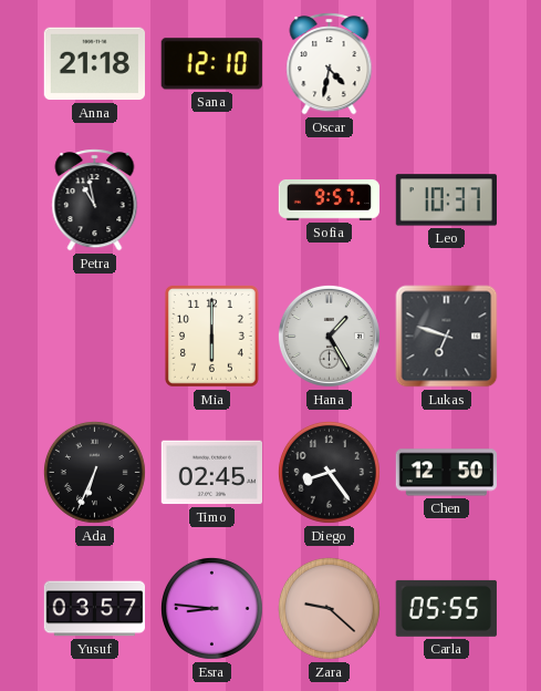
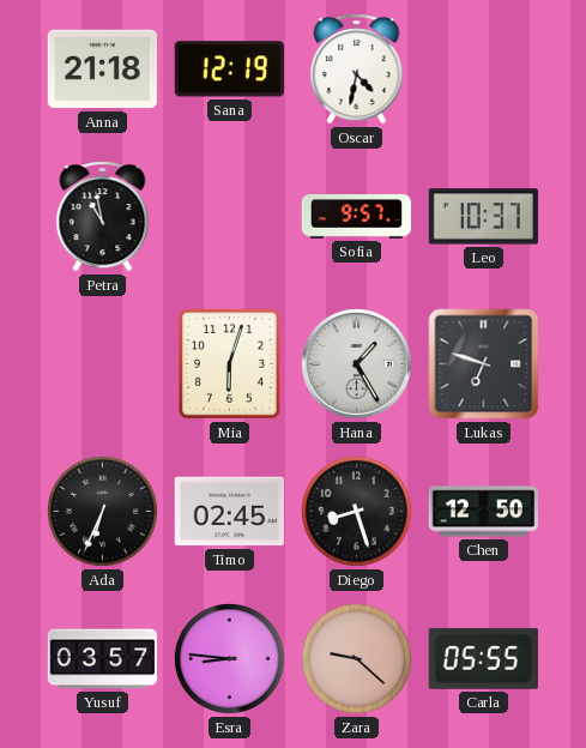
Sana: 12:10 -> 12:19
Mia: 6:00 -> 6:03
Diego: 8:24 -> 8:27
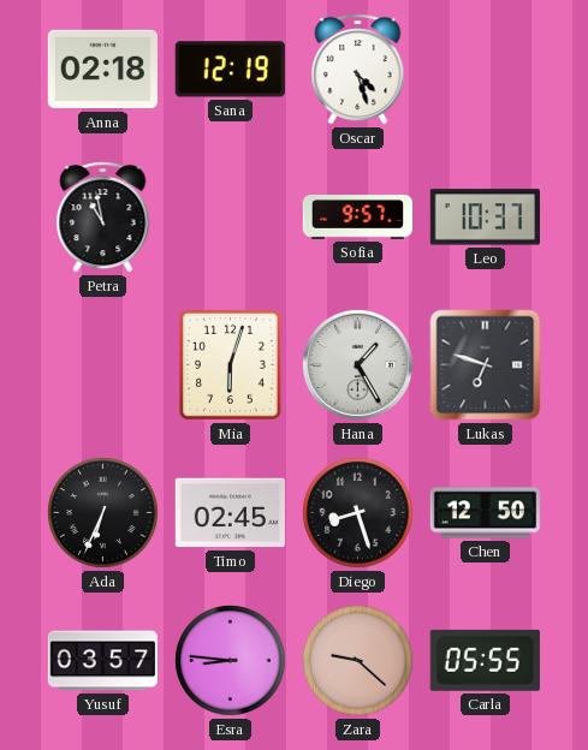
Anna: 21:18 -> 02:18
Oscar: 4:32 -> 4:27
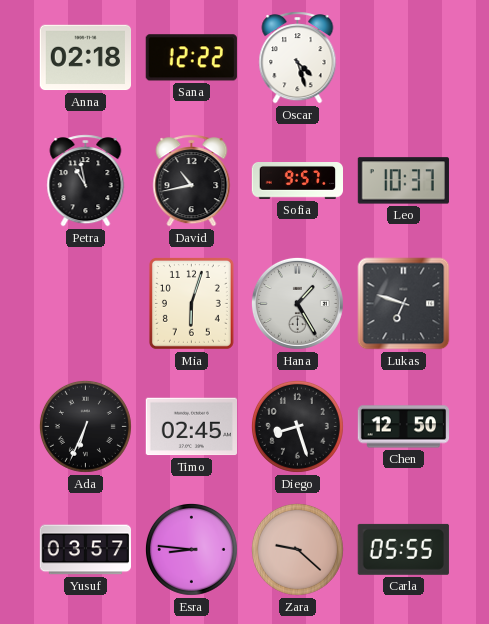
Sana: 12:19 -> 12:22
David: none -> 10:43
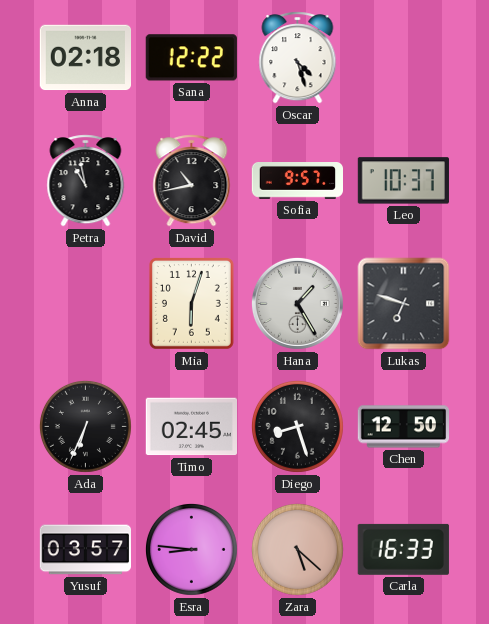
Zara: 9:22 -> 5:22
Carla: 05:55 -> 16:33
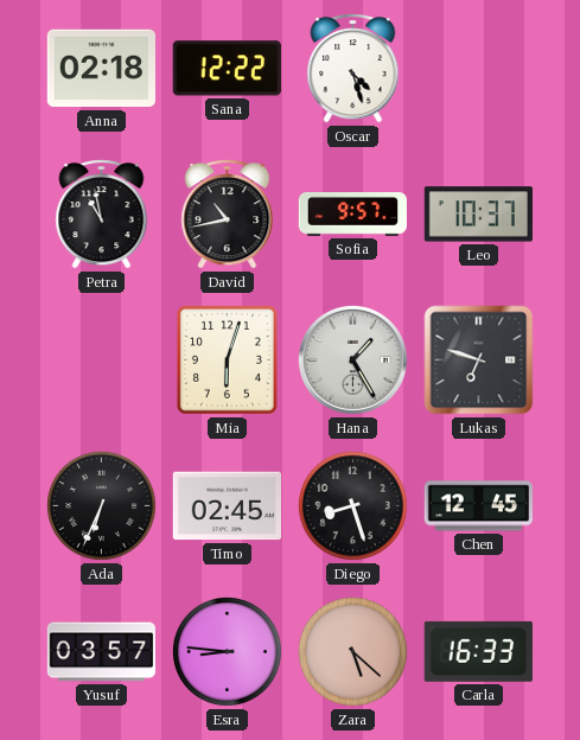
Chen: 12:50 -> 12:45
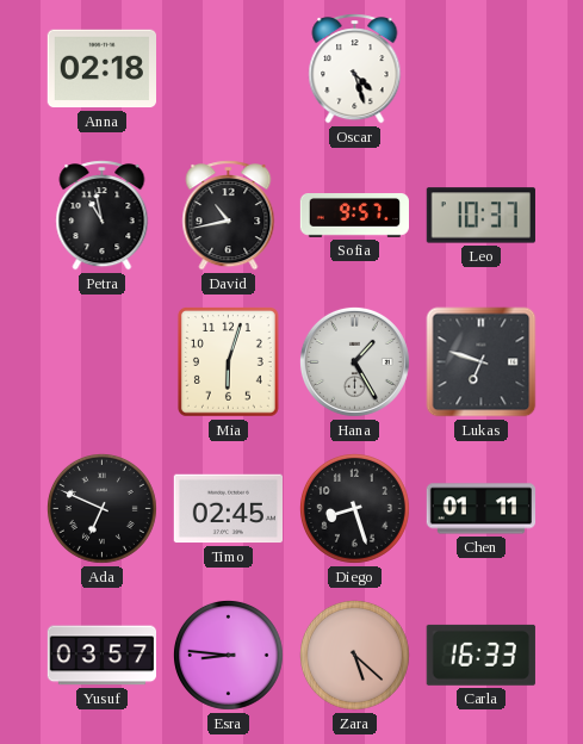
Sana: 12:22 -> none
Ada: 6:34 -> 6:49
Chen: 12:45 -> 01:11
